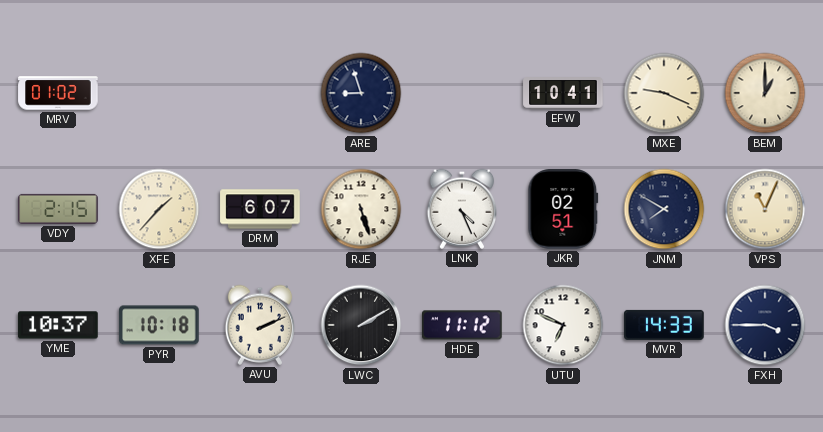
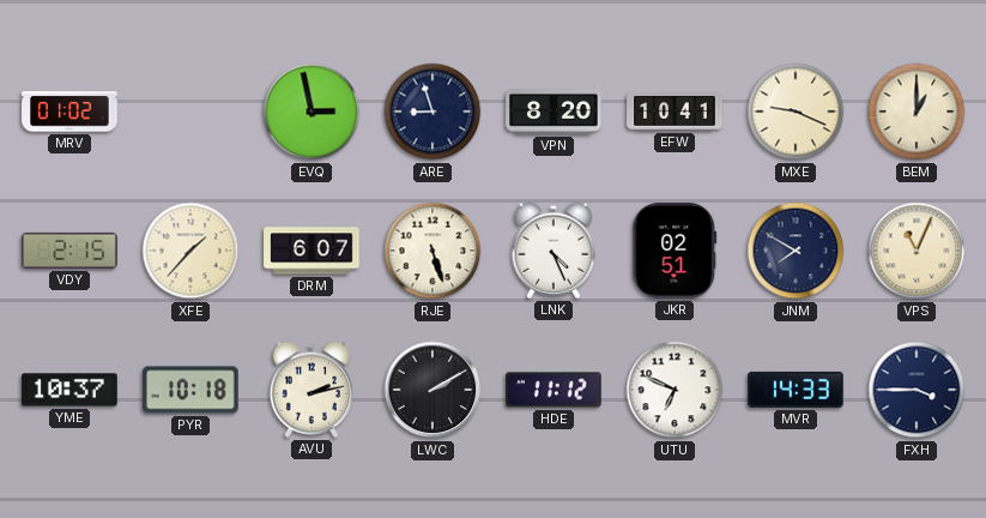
EVQ: none -> 2:58
VPN: none -> 8:20
AVU: 2:11 -> 2:13
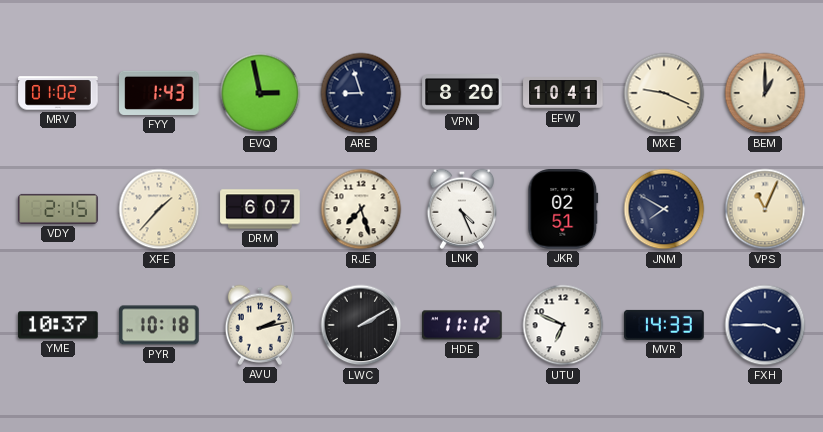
FYY: none -> 1:43
RJE: 5:27 -> 7:27
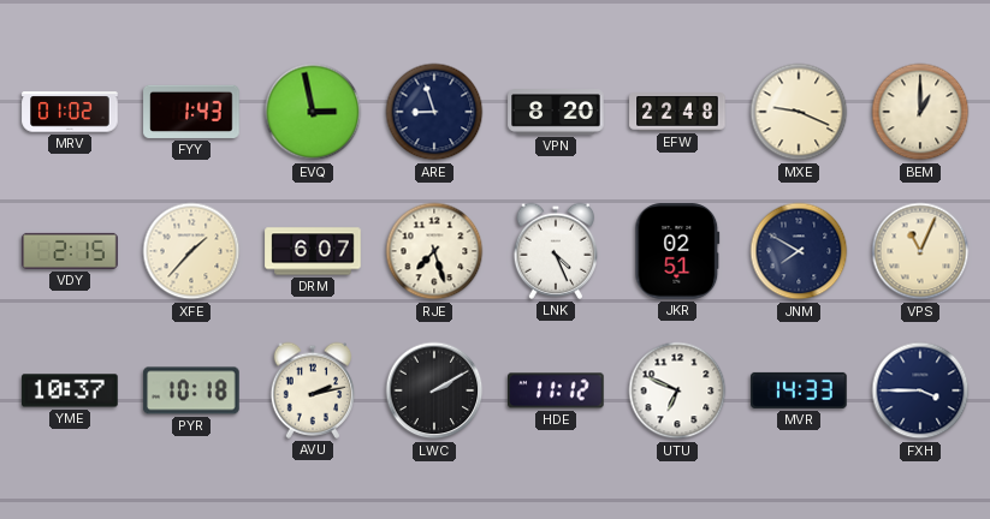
EFW: 10:41 -> 22:48
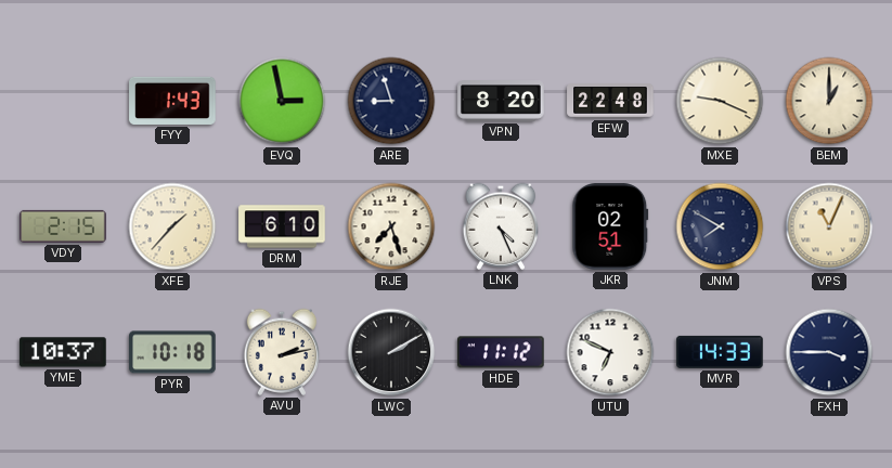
MRV: 01:02 -> none
DRM: 6:07 -> 6:10
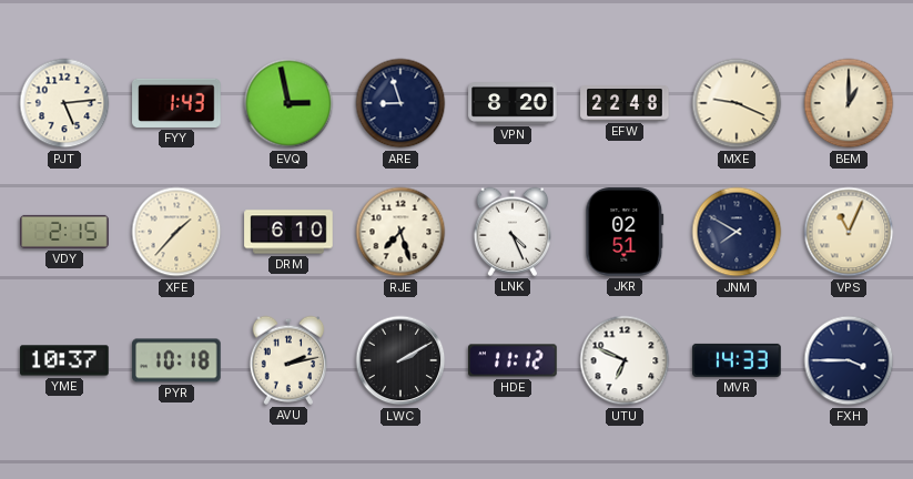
PJT: none -> 5:14
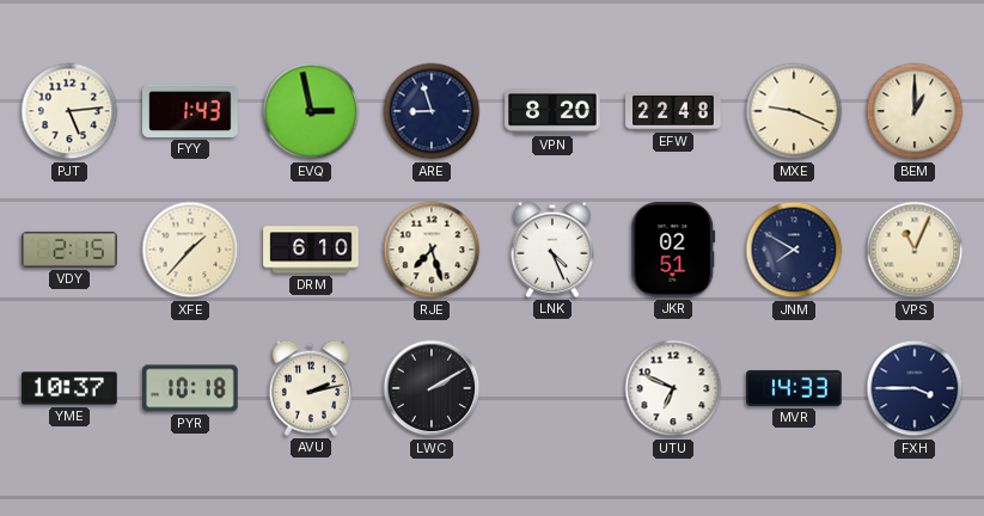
HDE: 11:12 -> none
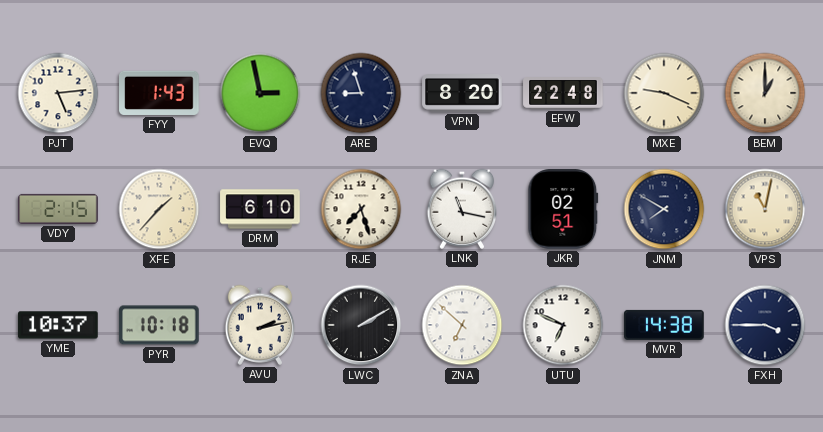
LNK: 4:26 -> 11:17
VPS: 11:04 -> 11:02
ZNA: none -> 6:52
MVR: 14:33 -> 14:38
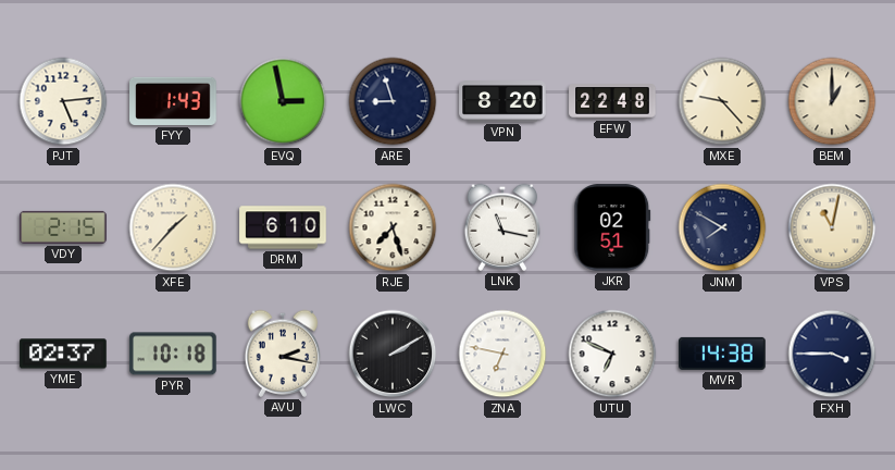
MXE: 9:19 -> 9:23
YME: 10:37 -> 02:37
AVU: 2:13 -> 2:17
ZNA: 6:52 -> 6:47
